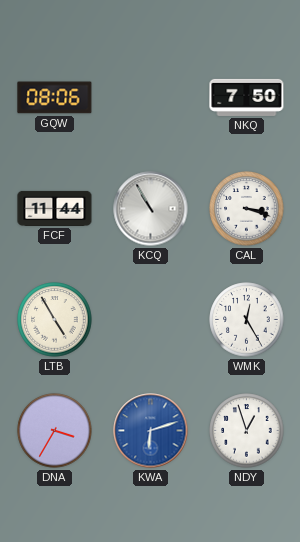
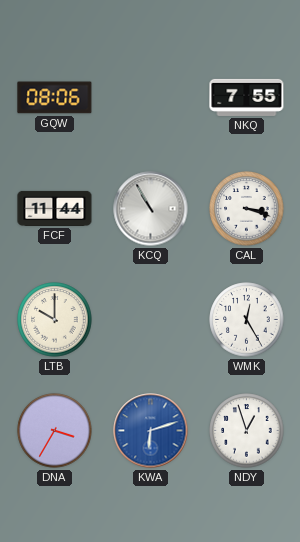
NKQ: 7:50 -> 7:55
LTB: 4:55 -> 10:00
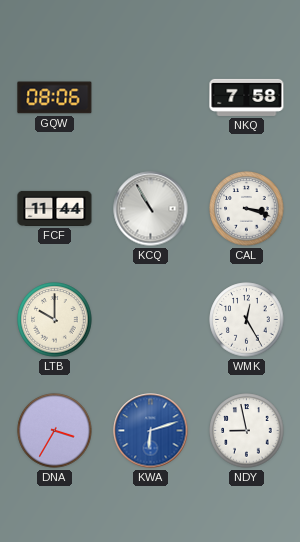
NKQ: 7:55 -> 7:58
NDY: 12:57 -> 8:58
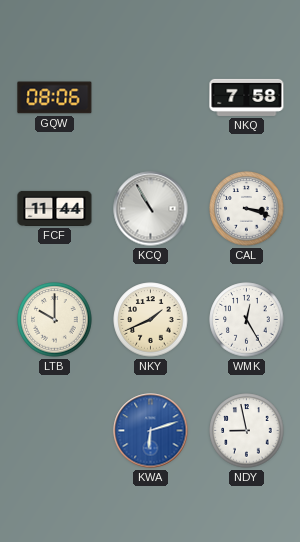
NKY: none -> 1:41
DNA: 3:35 -> none
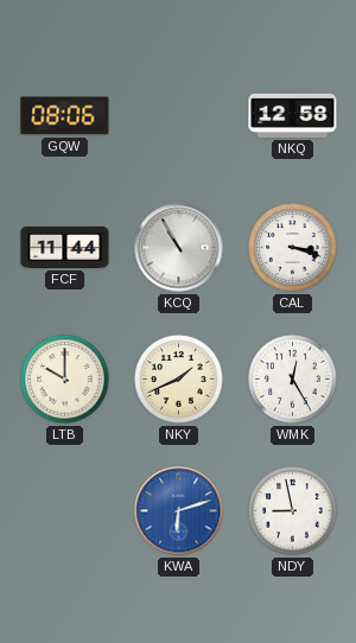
NKQ: 7:58 -> 12:58
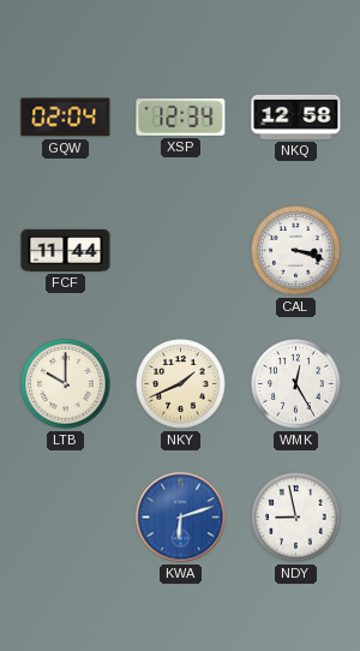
GQW: 08:06 -> 02:04
XSP: none -> 12:34
KCQ: 10:55 -> none
